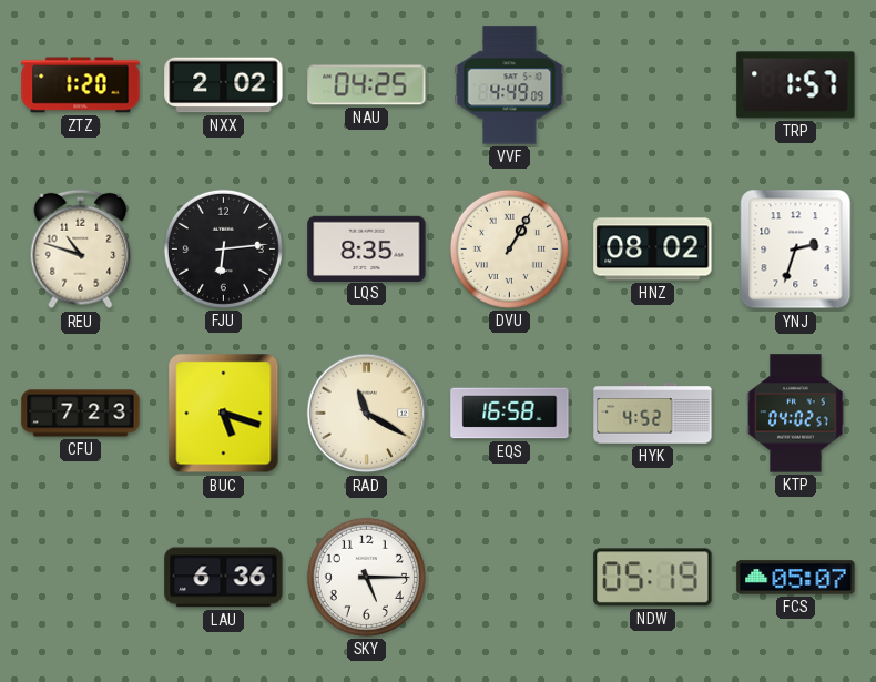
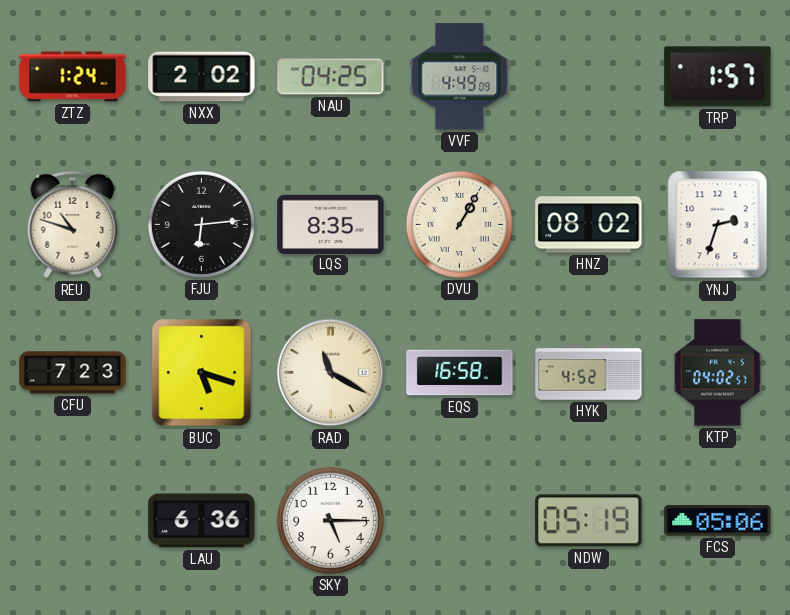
ZTZ: 1:20 -> 1:24
FCS: 05:07 -> 05:06
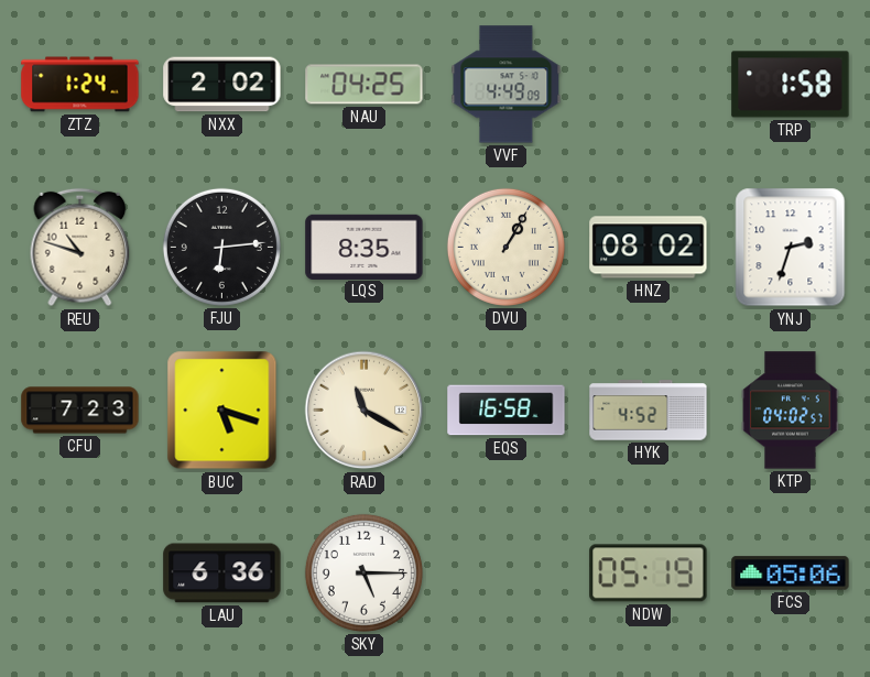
TRP: 1:57 -> 1:58
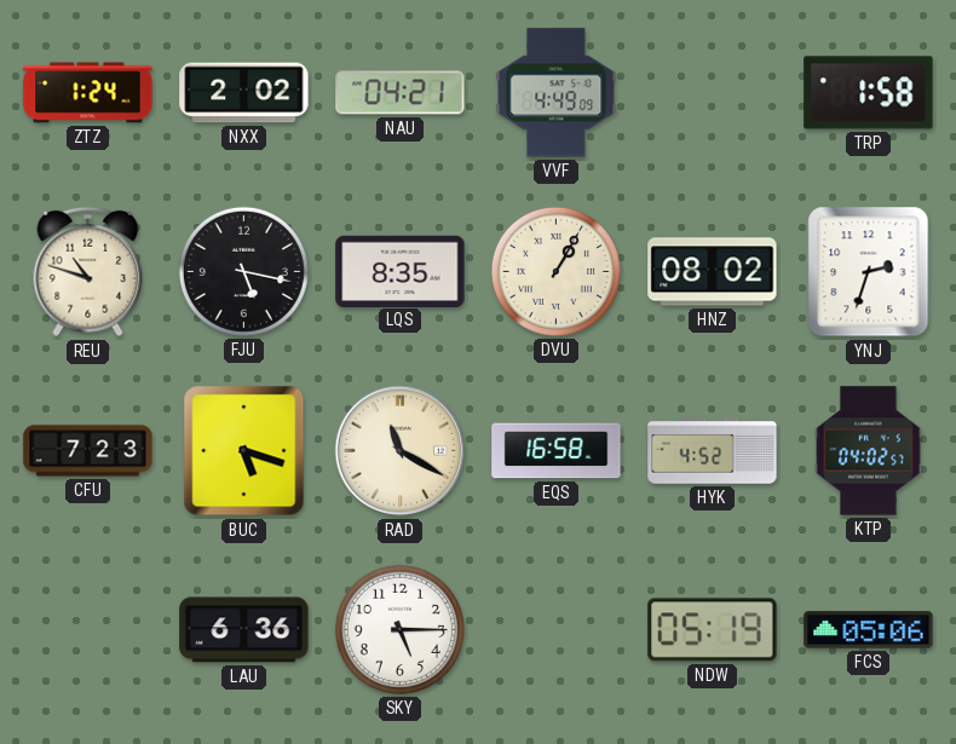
NAU: 04:25 -> 04:21
FJU: 6:14 -> 5:17
